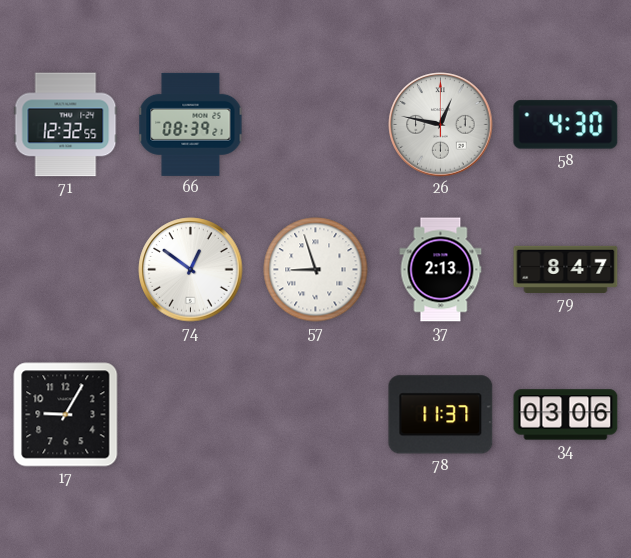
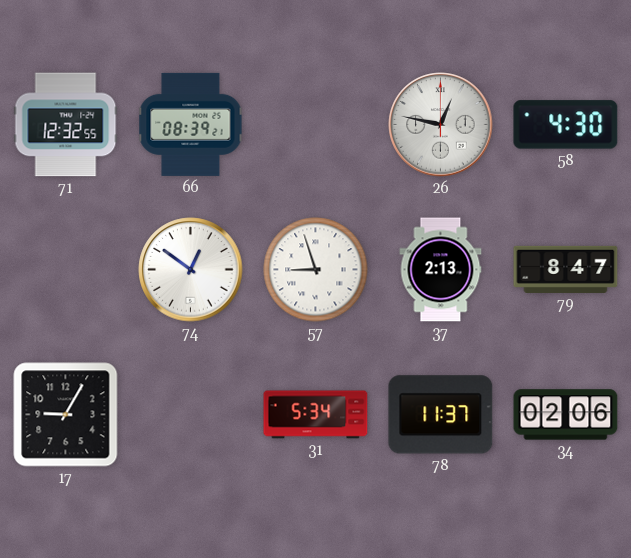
31: none -> 5:34
34: 03:06 -> 02:06
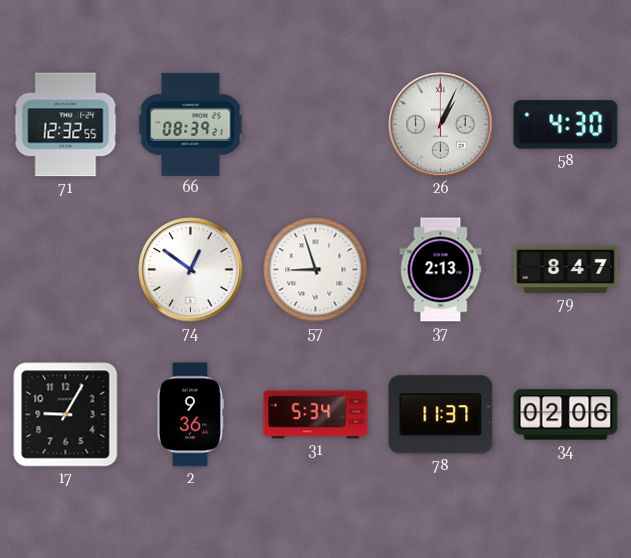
26: 12:47 -> 1:04
2: none -> 9:36
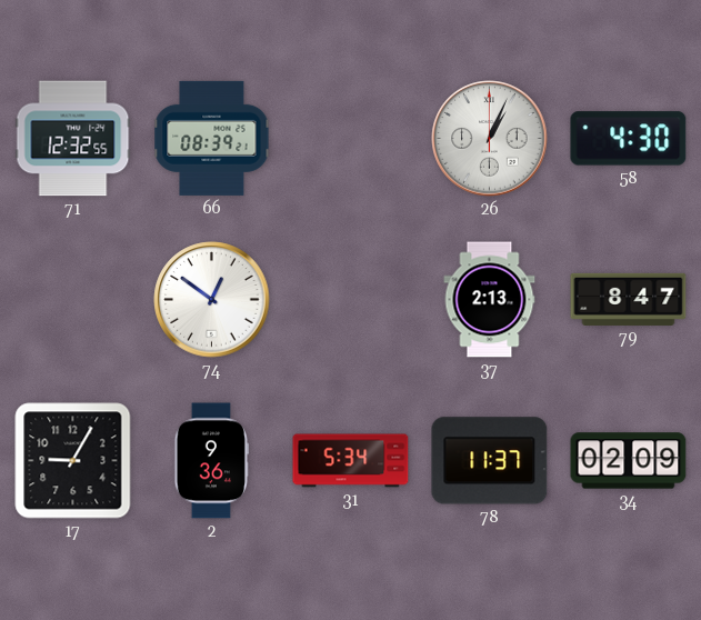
57: 8:57 -> none
34: 02:06 -> 02:09
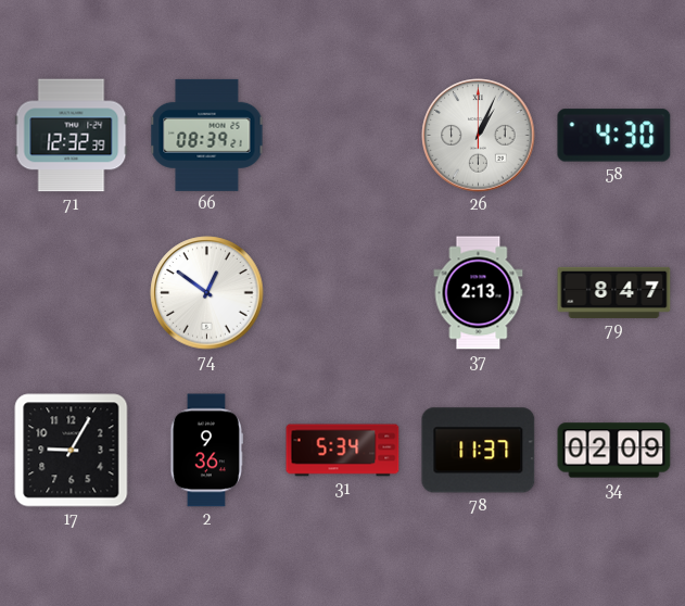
71: 12:32:55 -> 12:32:39
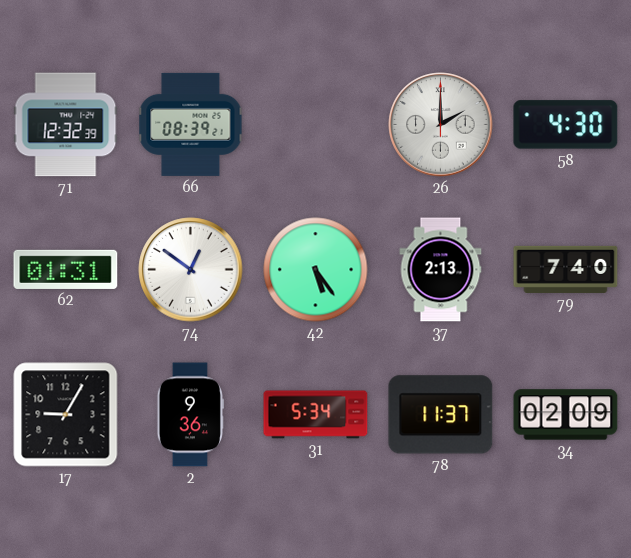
26: 1:04 -> 2:00
62: none -> 01:31
42: none -> 5:24
79: 8:47 -> 7:40
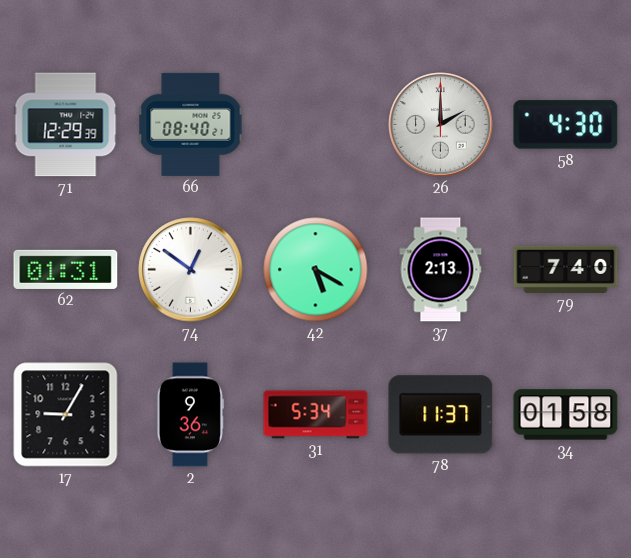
71: 12:32 -> 12:29
66: 08:39 -> 08:40
42: 5:24 -> 5:20
34: 02:09 -> 01:58
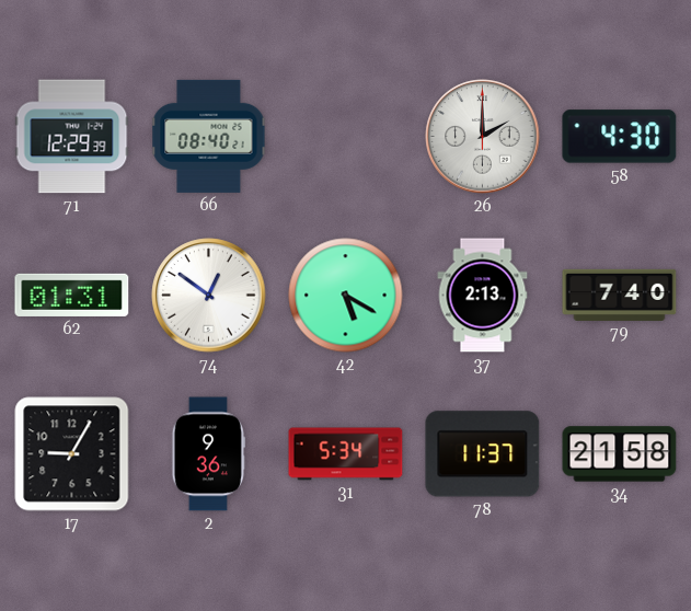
34: 01:58 -> 21:58
